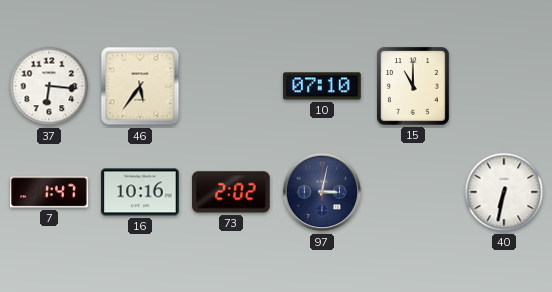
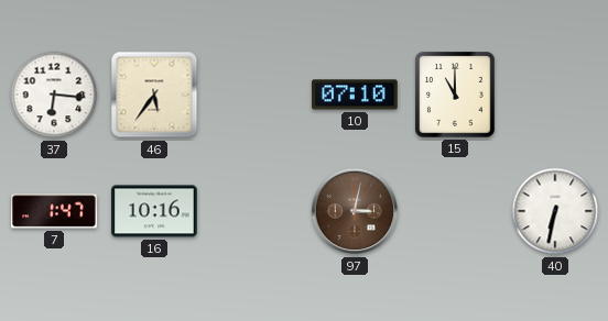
73: 2:02 -> none
97 dial: navy -> brown
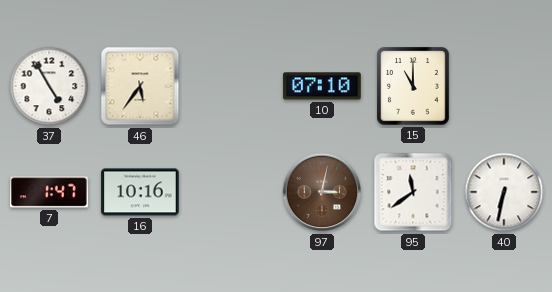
37: 6:16 -> 4:55
95: none -> 11:39
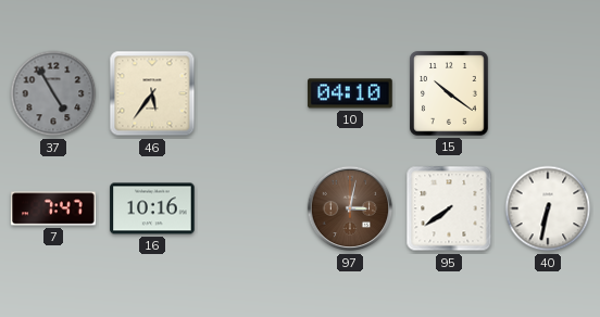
37 dial: white -> grey
10: 07:10 -> 04:10
15: 11:00 -> 10:21
7: 1:47 -> 7:47
95: 11:39 -> 7:39
